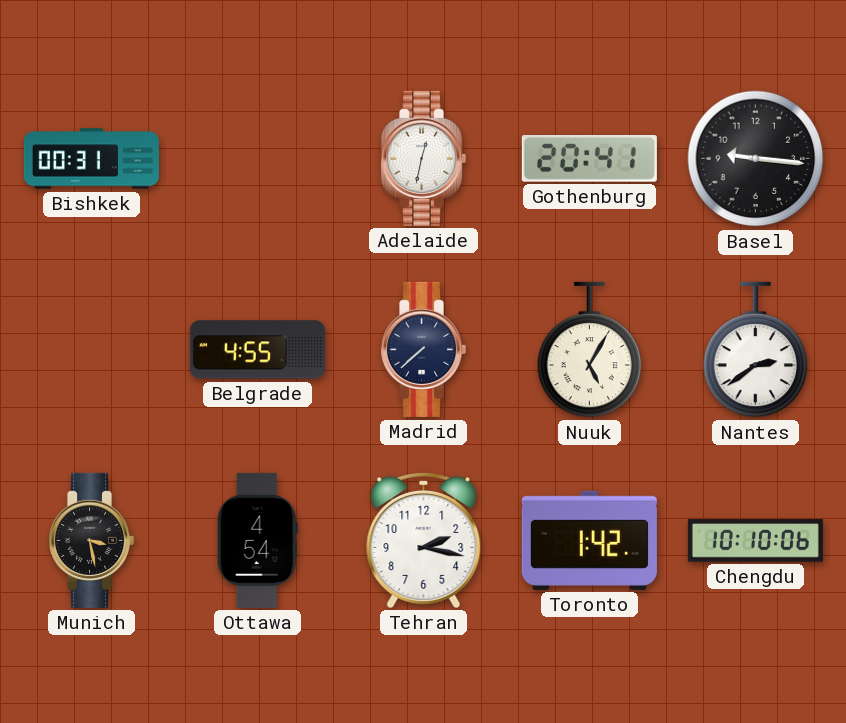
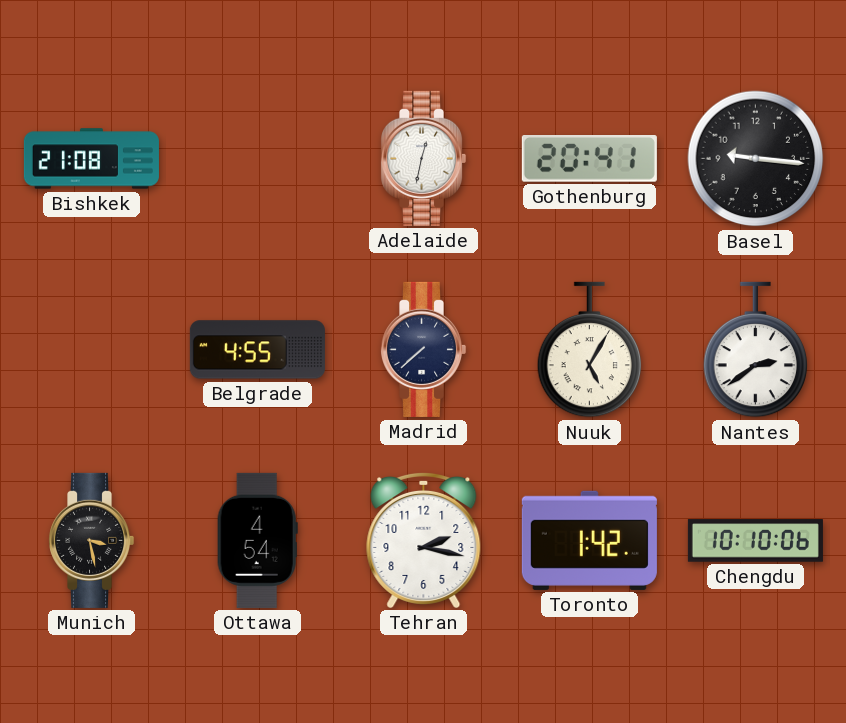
Bishkek: 00:31 -> 21:08
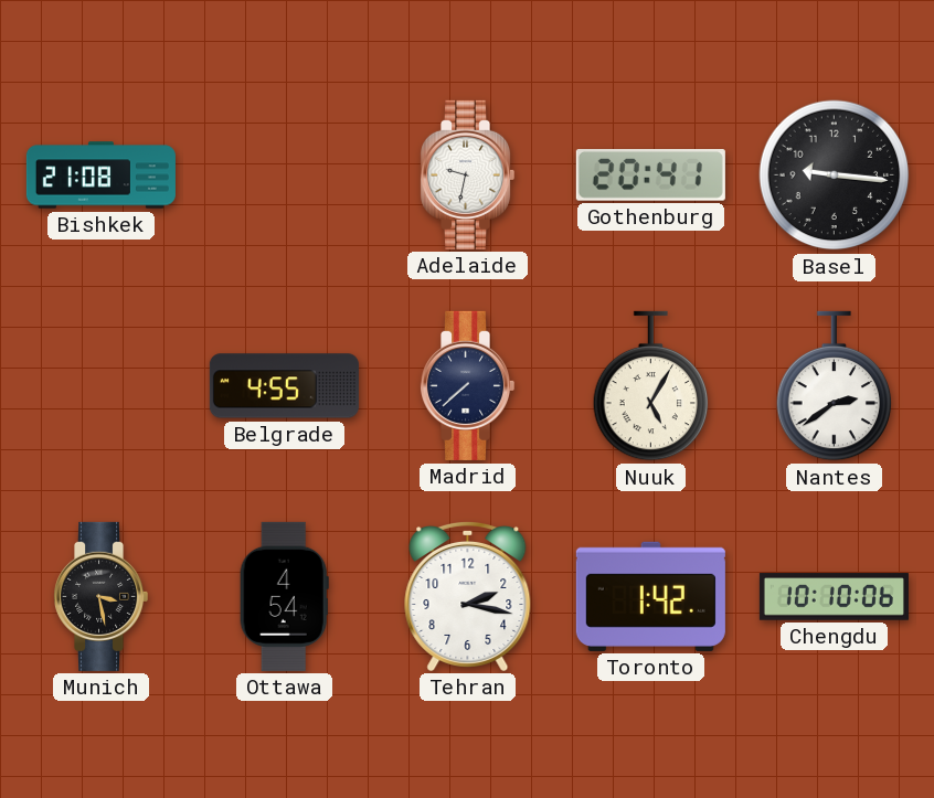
Adelaide: 12:32 -> 9:32
